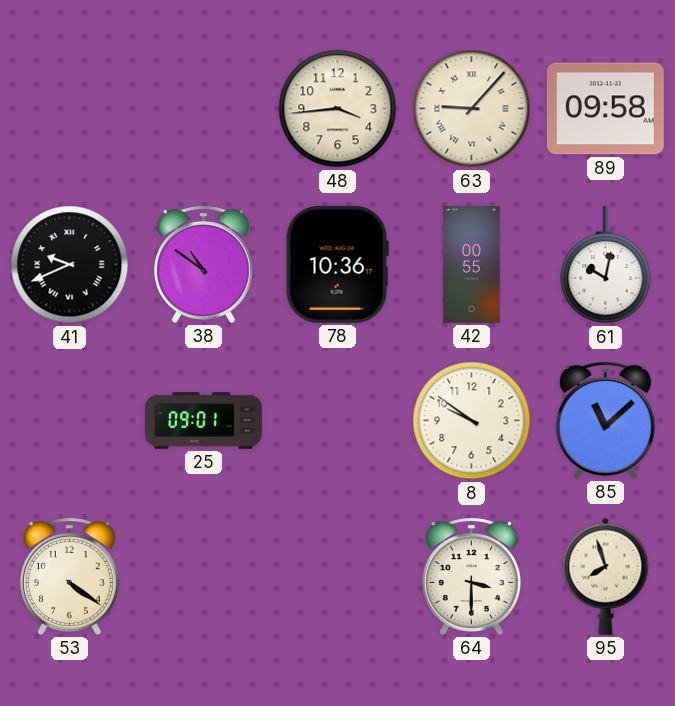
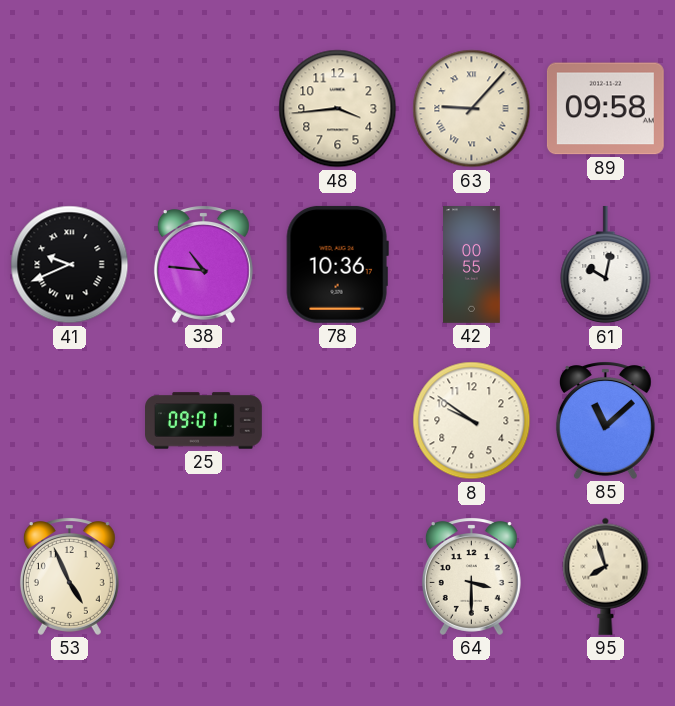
38: 10:51 -> 10:46
53: 4:21 -> 4:56
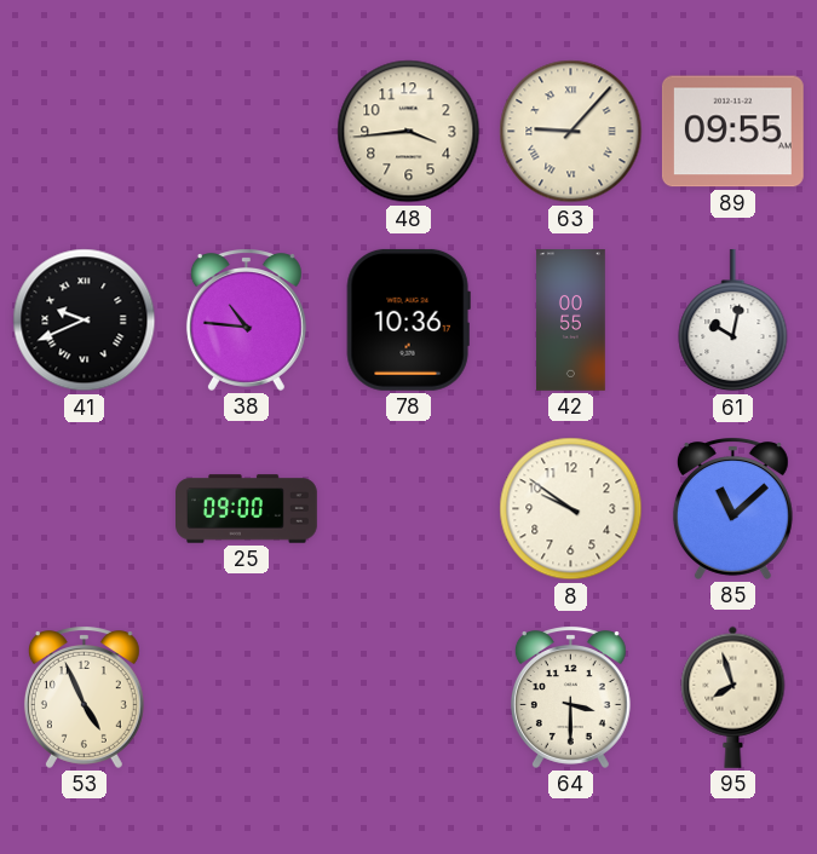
89: 09:58 -> 09:55
25: 09:01 -> 09:00
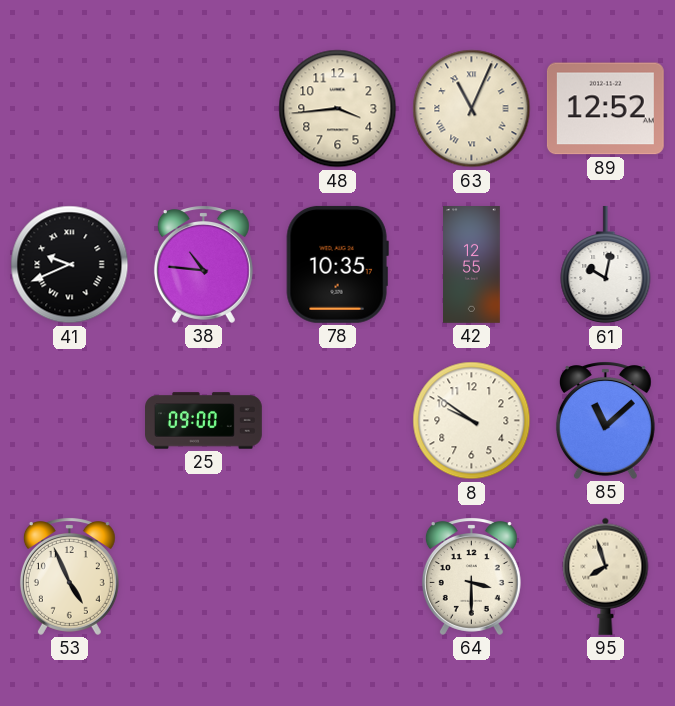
63: 9:07 -> 11:04
89: 09:55 -> 12:52
78: 10:36 -> 10:35
42: 00:55 -> 12:55
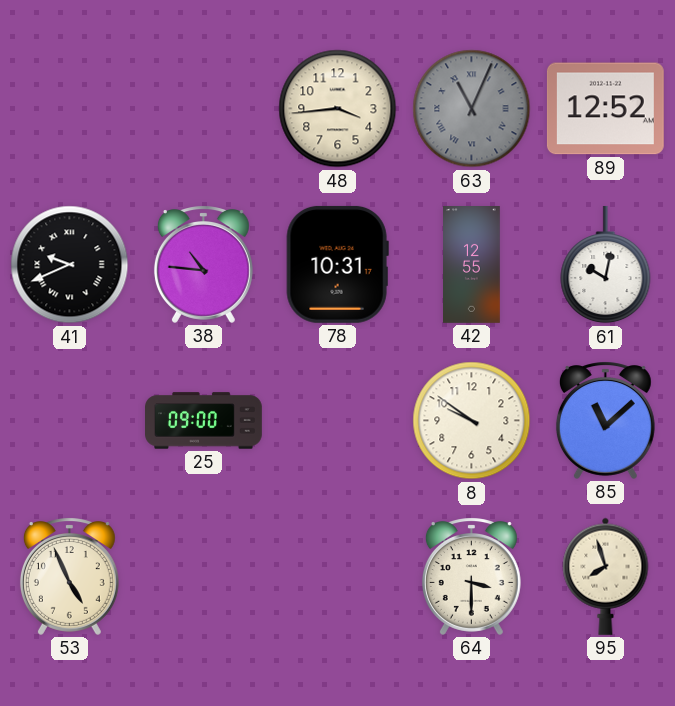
63 dial: cream -> grey
78: 10:35 -> 10:31
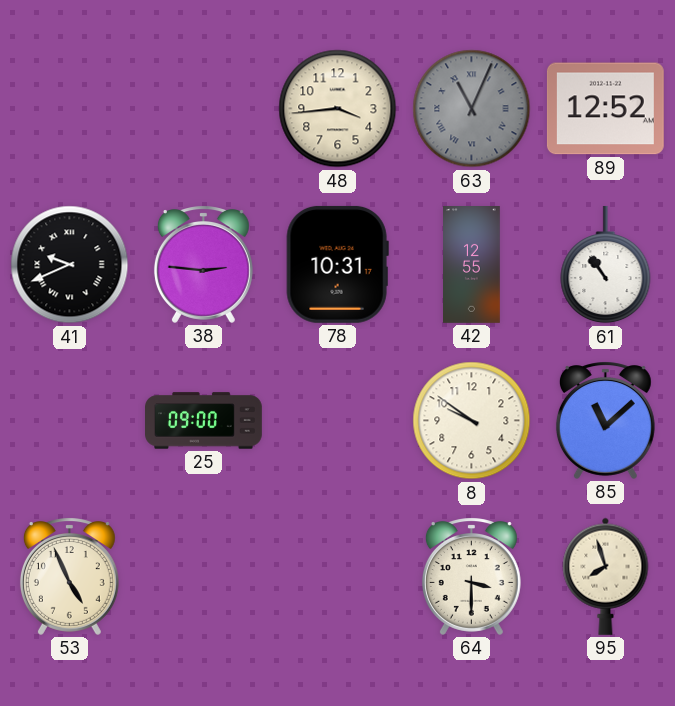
38: 10:46 -> 2:46
61: 10:02 -> 10:54
